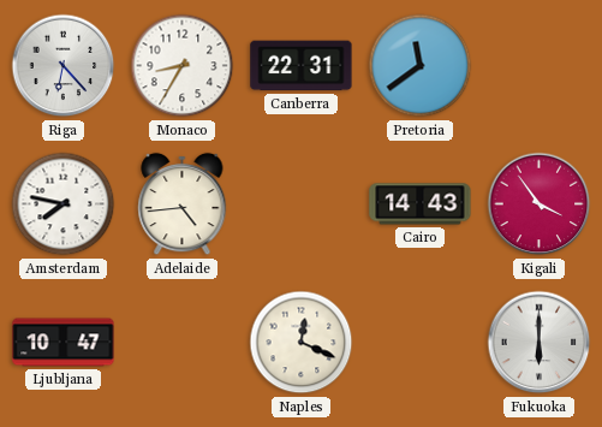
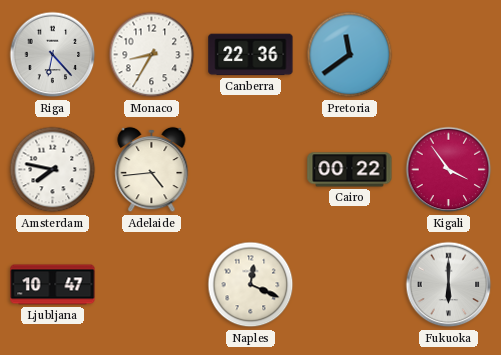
Canberra: 22:31 -> 22:36
Cairo: 14:43 -> 00:22
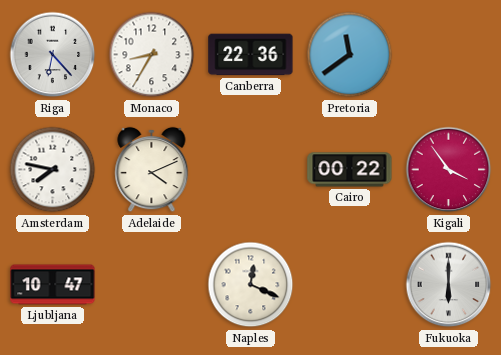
Adelaide: 4:44 -> 4:11
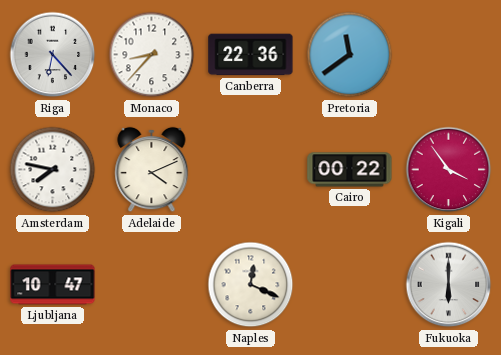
Monaco: 8:35 -> 8:37
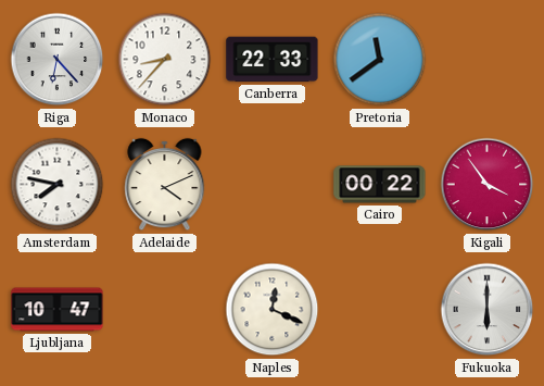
Canberra: 22:36 -> 22:33
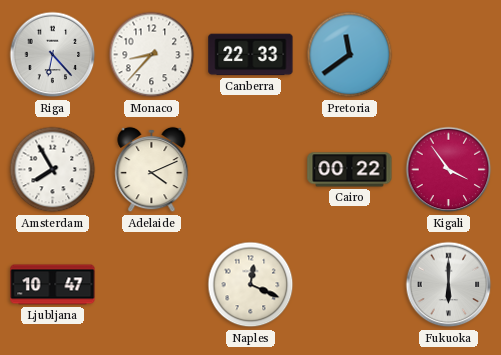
Amsterdam: 7:47 -> 7:55
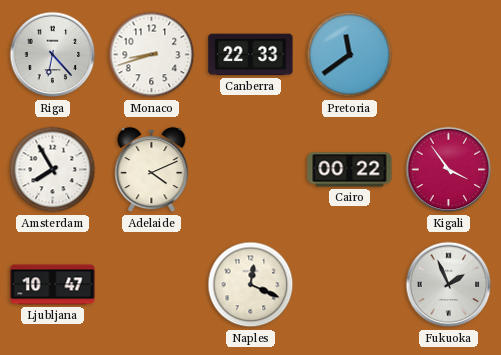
Monaco: 8:37 -> 8:42
Fukuoka: 6:00 -> 1:56
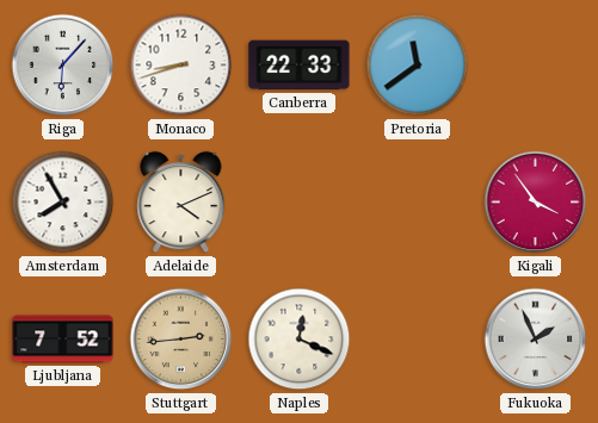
Riga: 6:23 -> 6:07
Cairo: 00:22 -> none
Ljubljana: 10:47 -> 7:52
Stuttgart: none -> 2:44
